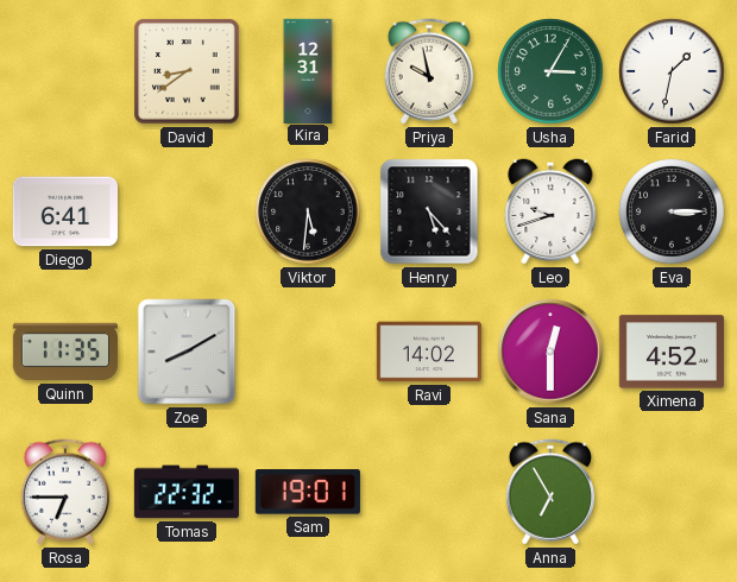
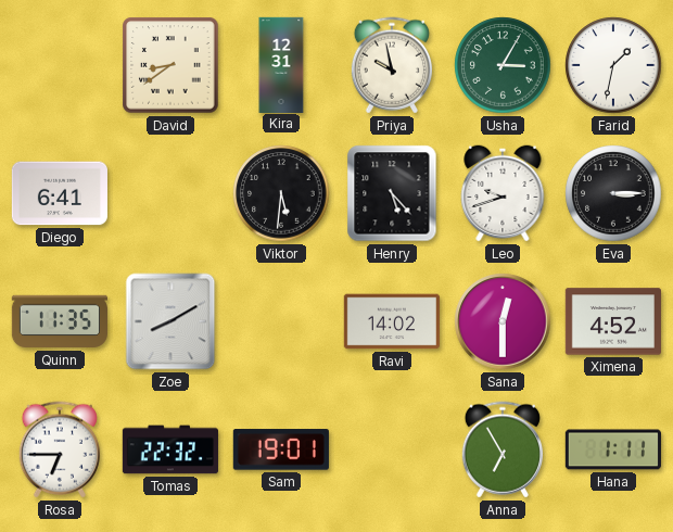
Hana: none -> 1:11
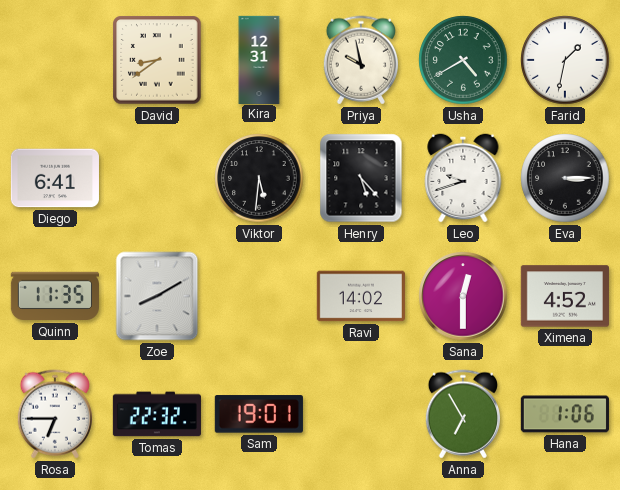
Usha: 3:05 -> 4:40
Hana: 1:11 -> 1:06
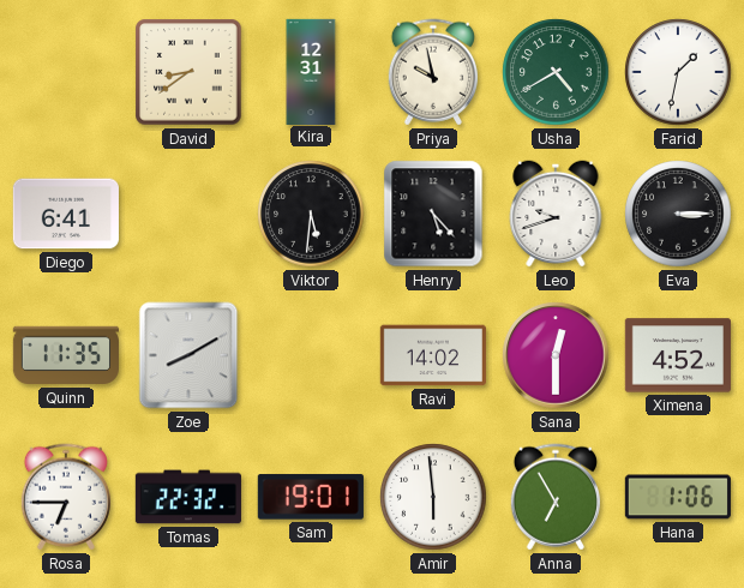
Amir: none -> 5:59
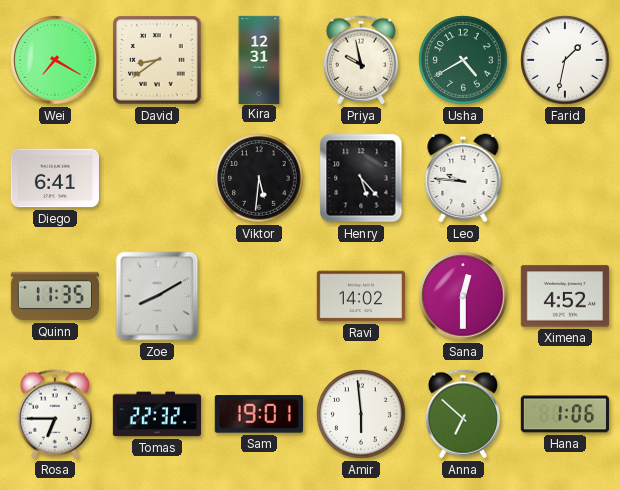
Wei: none -> 7:20
Leo: 9:42 -> 9:46
Eva: 3:15 -> none
Anna: 6:55 -> 6:52
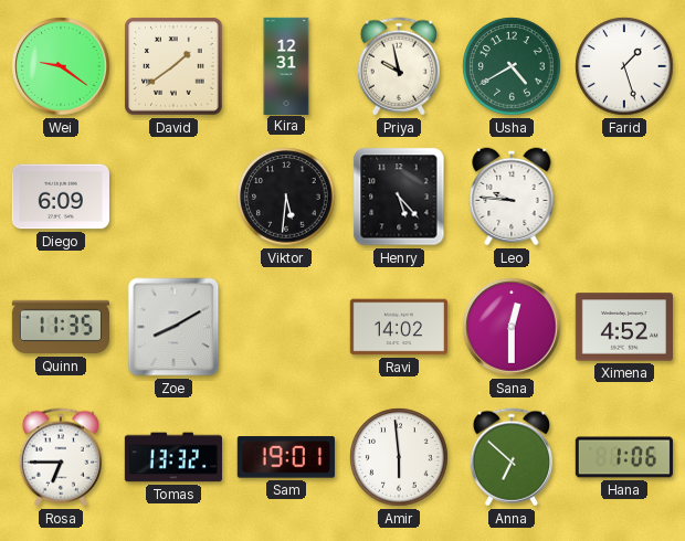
Wei: 7:20 -> 9:21
David: 8:39 -> 1:39
Farid: 1:32 -> 1:27
Diego: 6:41 -> 6:09
Tomas: 22:32 -> 13:32
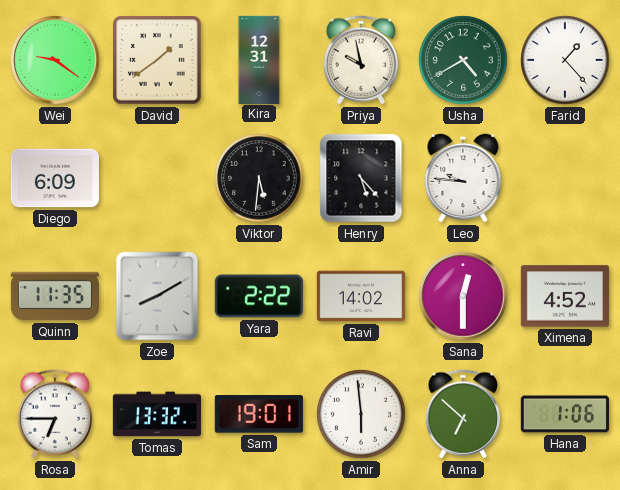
Farid: 1:27 -> 1:23
Yara: none -> 2:22
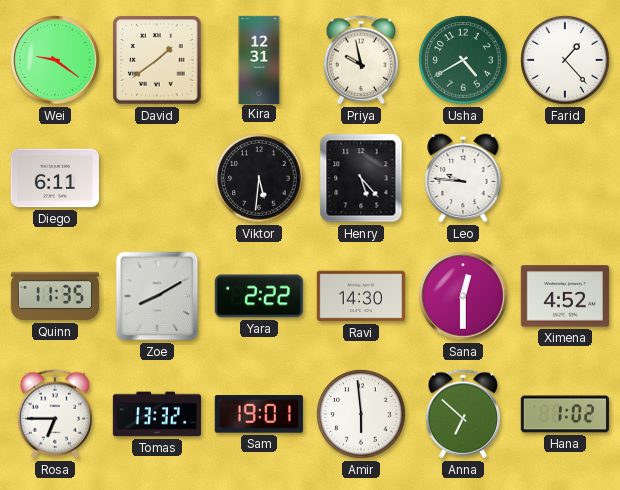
Diego: 6:09 -> 6:11
Ravi: 14:02 -> 14:30
Hana: 1:06 -> 1:02
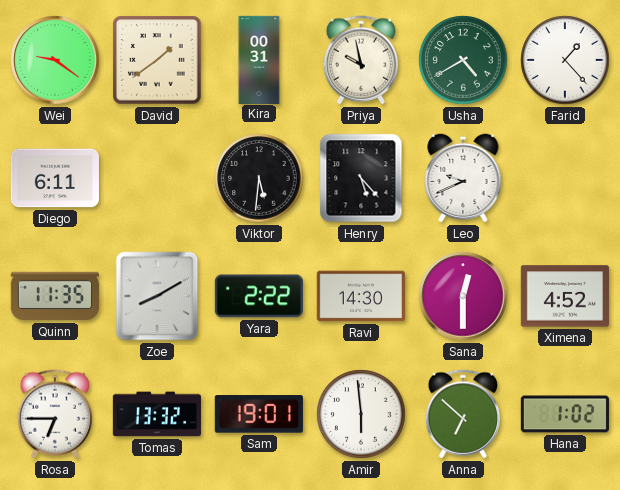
Kira: 12:31 -> 00:31
Leo: 9:46 -> 9:41
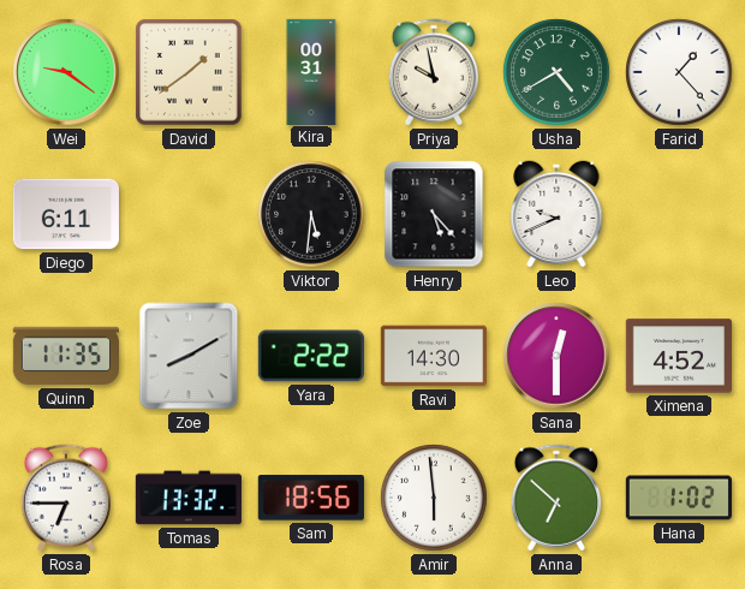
Sam: 19:01 -> 18:56
